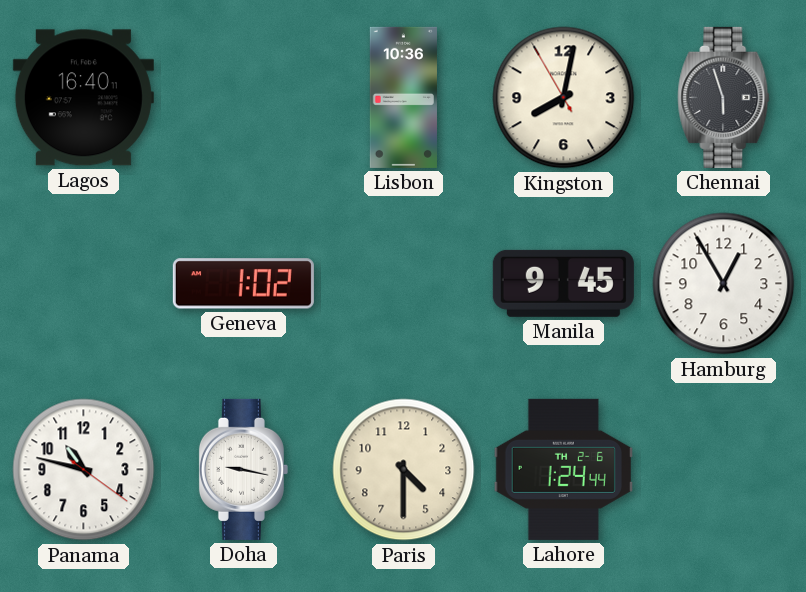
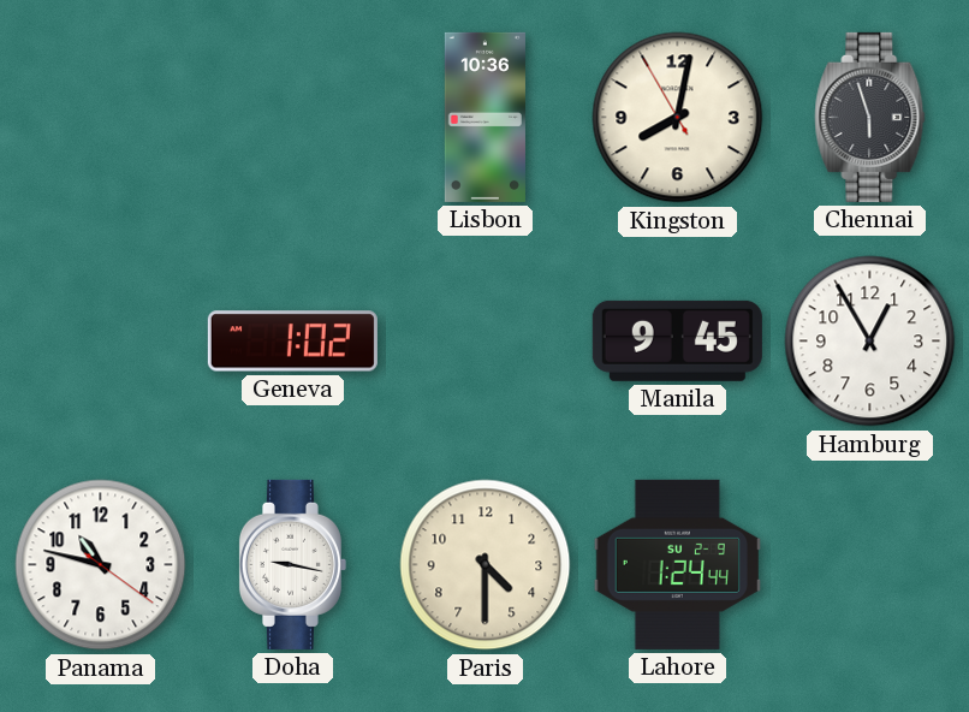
Lagos: 16:40 -> none
Lahore date: TH 2-6 -> SU 2-9
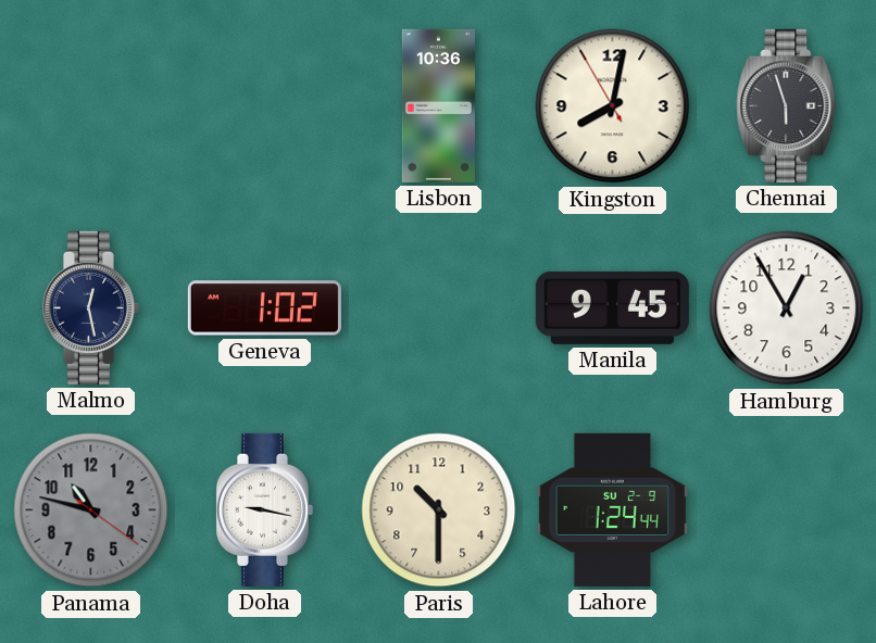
Malmo: none -> 12:28
Panama dial: white -> grey
Paris: 4:30 -> 10:30
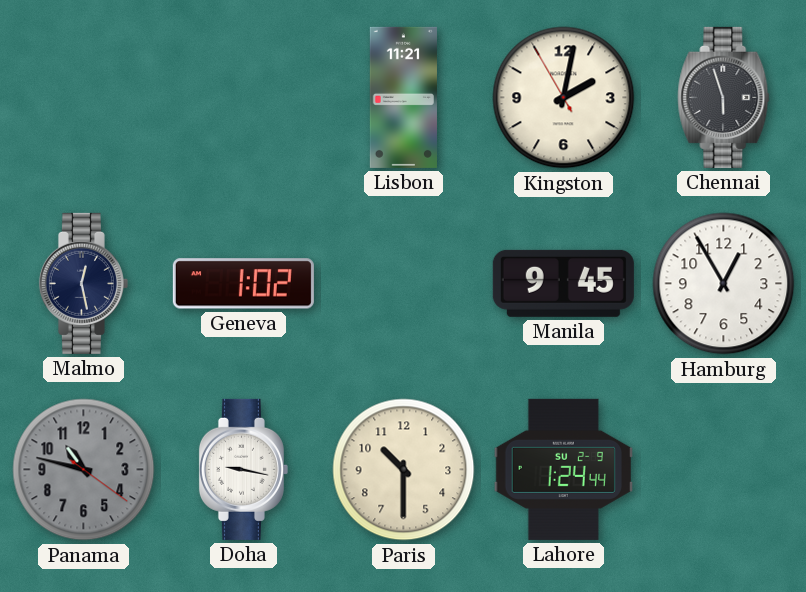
Lisbon: 10:36 -> 11:21
Kingston: 8:01 -> 2:01
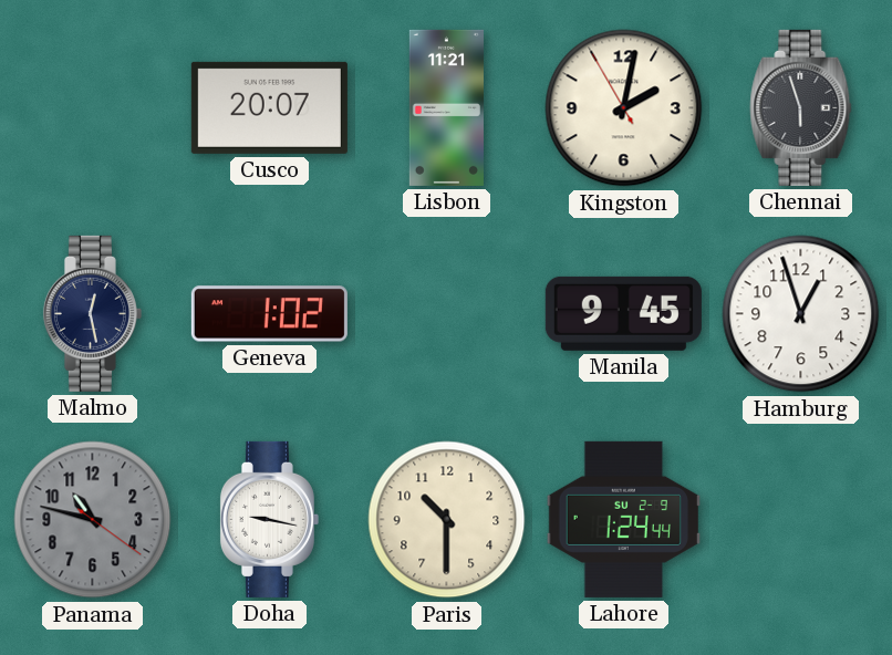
Cusco: none -> 20:07
Hamburg: 12:55 -> 12:57
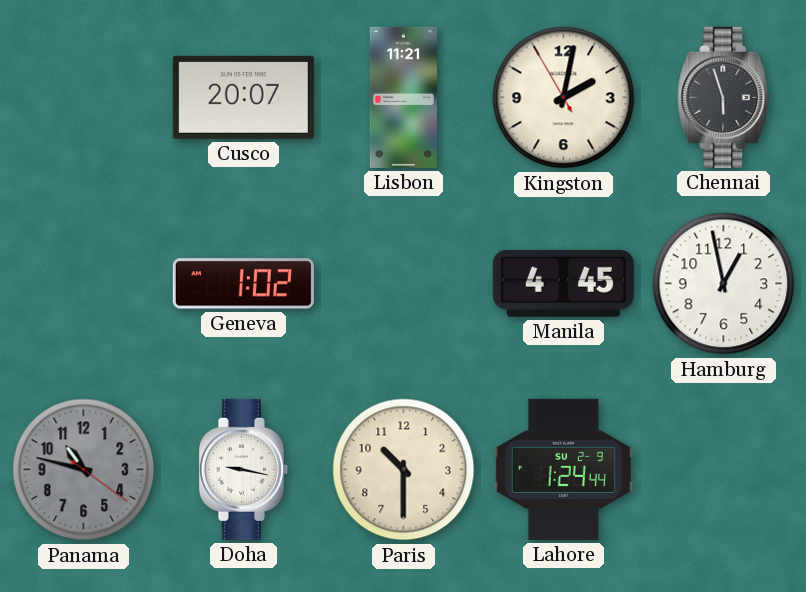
Malmo: 12:28 -> none
Manila: 9:45 -> 4:45
Hamburg: 12:57 -> 12:58
